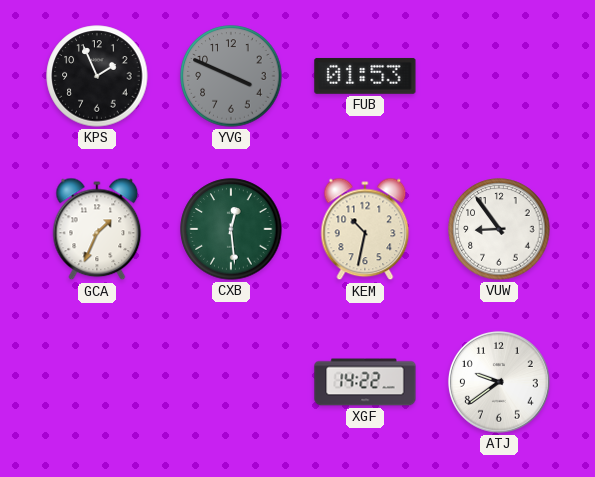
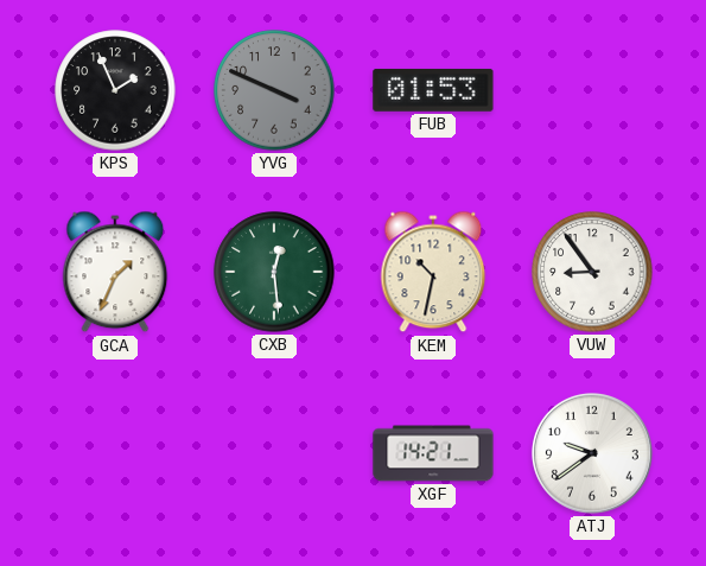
XGF: 14:22 -> 14:21
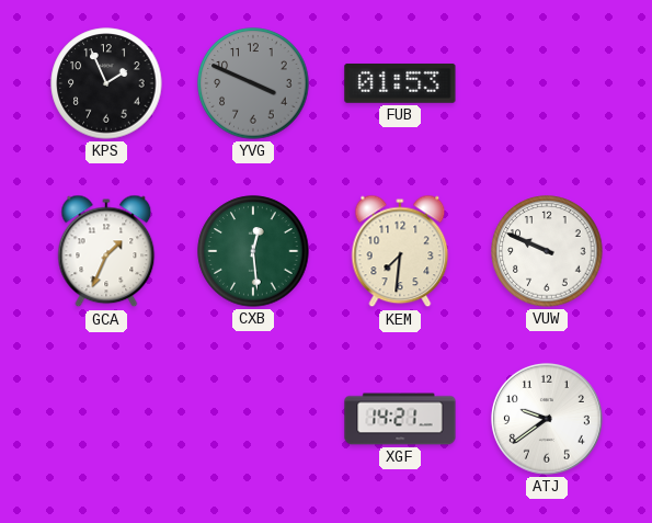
KEM: 10:32 -> 7:31
VUW: 8:54 -> 9:49
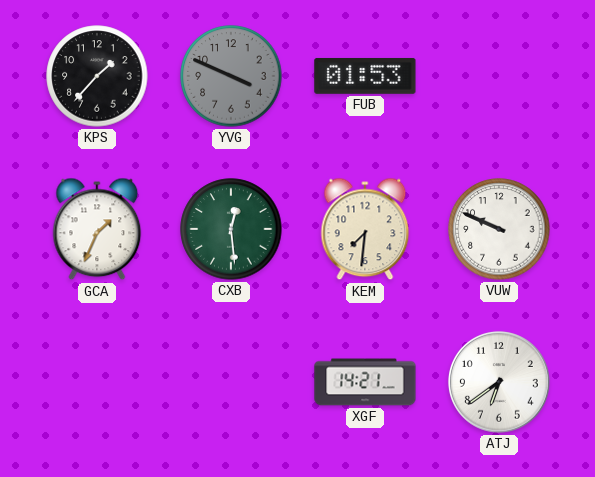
KPS: 1:56 -> 1:37
ATJ: 9:39 -> 6:39
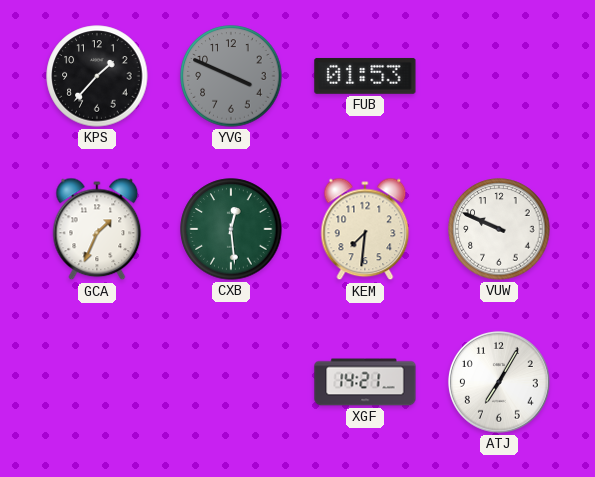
ATJ: 6:39 -> 7:05
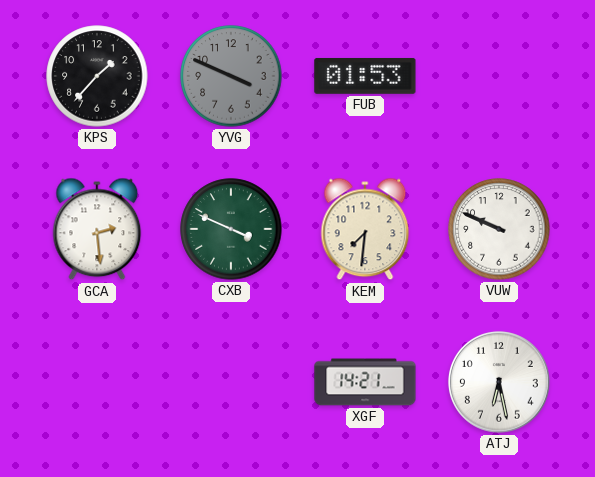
GCA: 1:34 -> 2:29
CXB: 12:29 -> 3:49
ATJ: 7:05 -> 6:28
